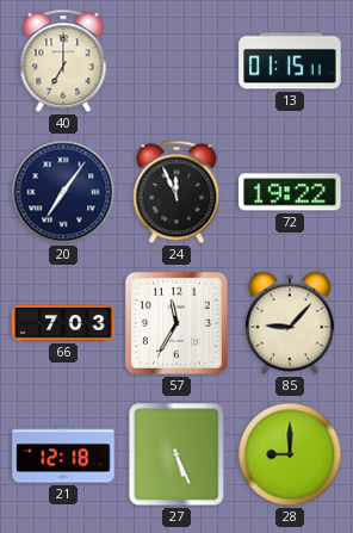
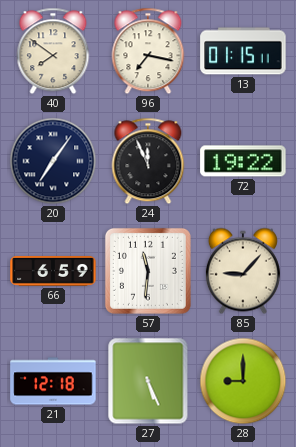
40: 7:00 -> 7:51
96: none -> 7:17
66: 7:03 -> 6:59
57: 11:35 -> 11:31
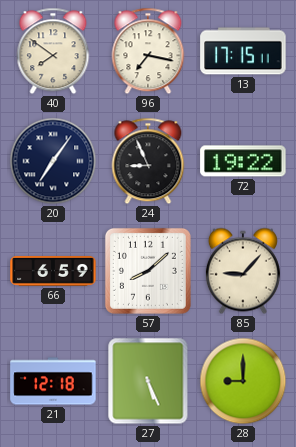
13: 01:15 -> 17:15
24: 11:56 -> 8:56
57: 11:31 -> 8:08
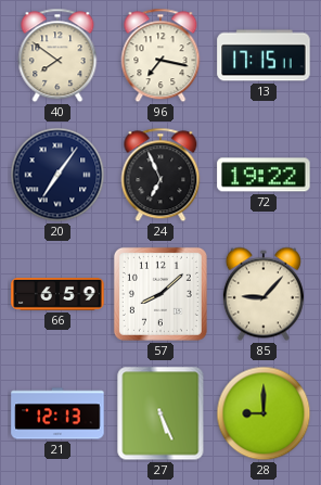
24: 8:56 -> 6:56
21: 12:18 -> 12:13
